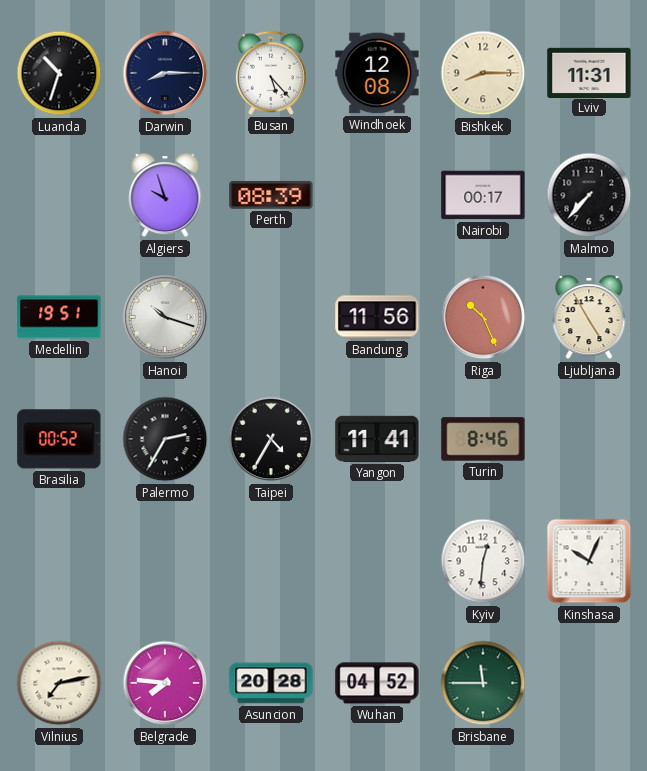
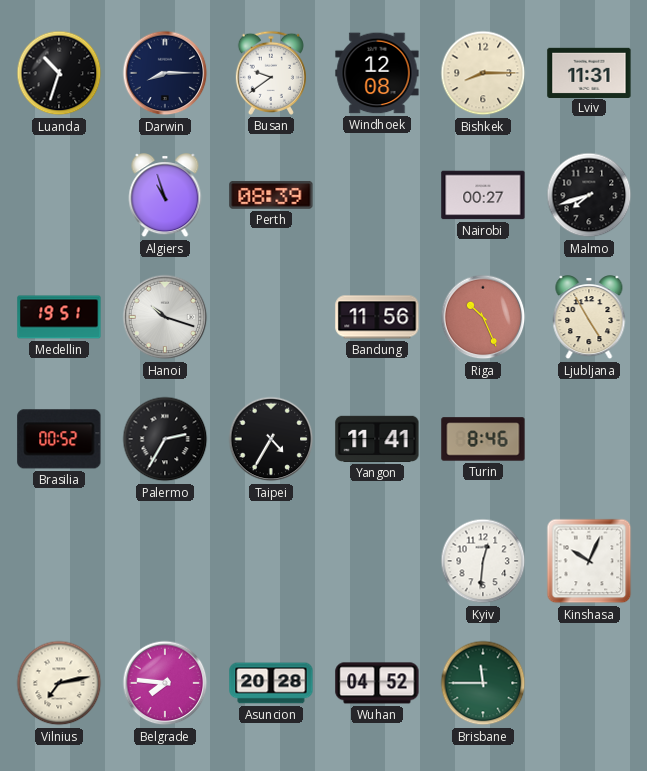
Busan: 5:23 -> 9:39
Algiers: 9:57 -> 10:57
Nairobi: 00:17 -> 00:27
Malmo: 7:37 -> 7:42
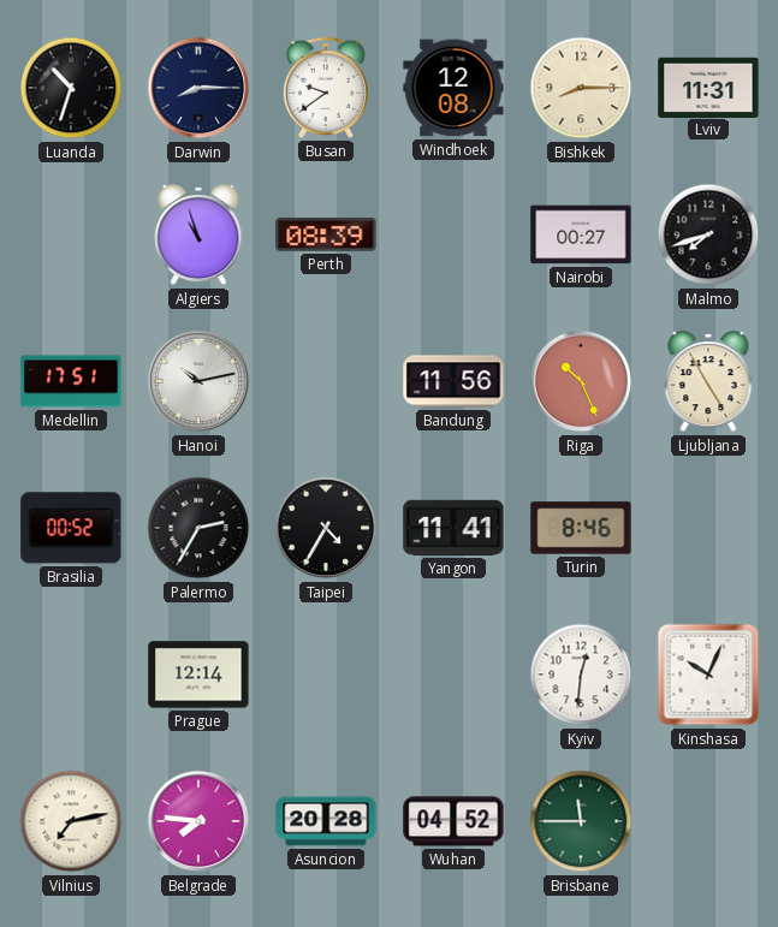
Medellin: 19:51 -> 17:51
Hanoi: 10:18 -> 10:13
Prague: none -> 12:14
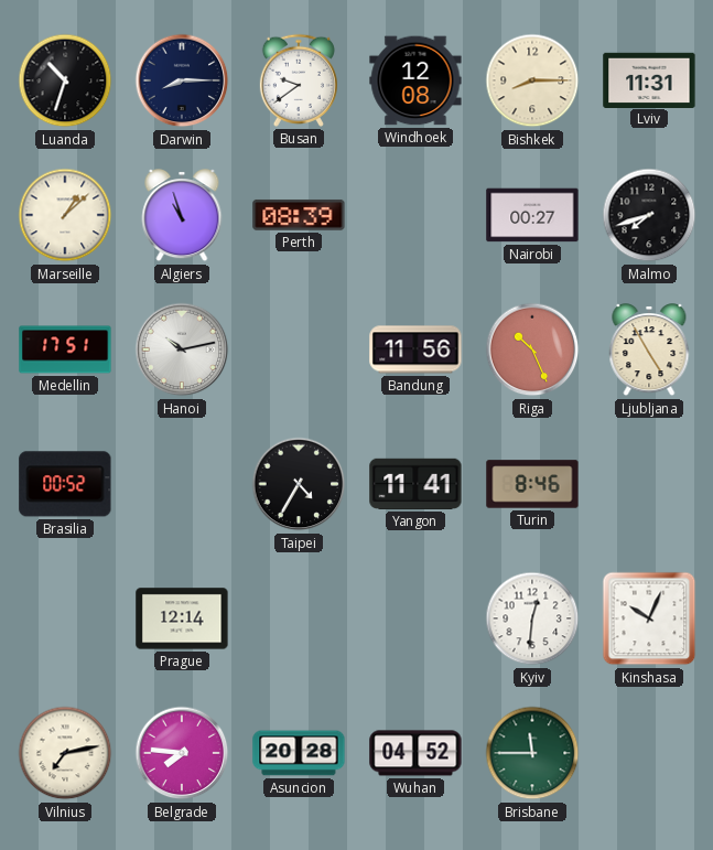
Marseille: none -> 1:08
Palermo: 2:35 -> none
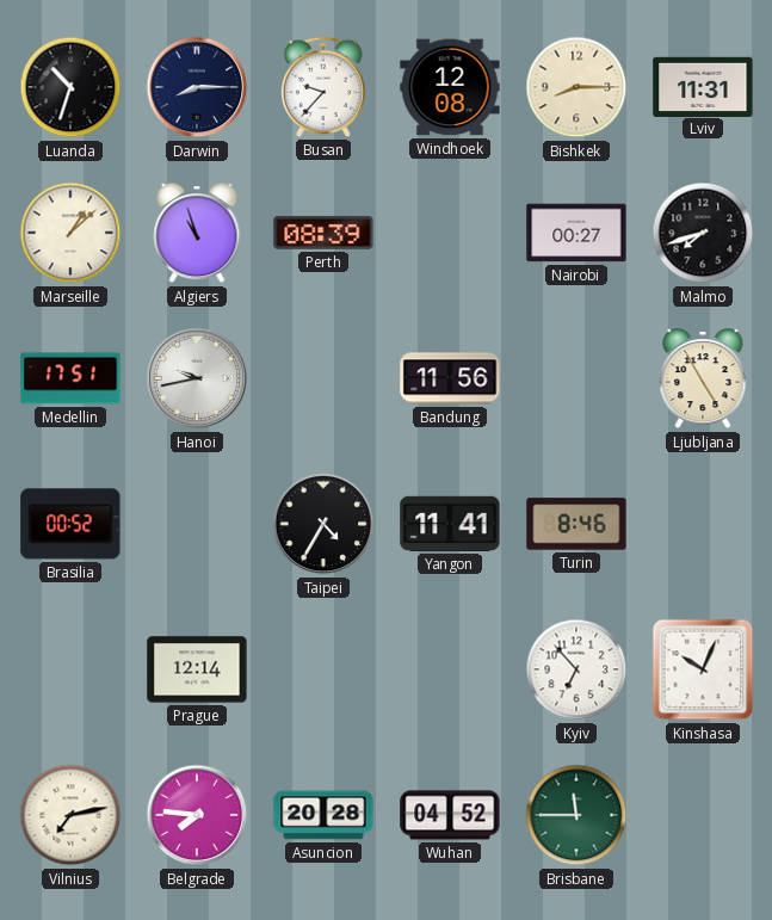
Busan: 9:39 -> 9:37
Hanoi: 10:13 -> 9:43
Riga: 10:26 -> none
Kyiv: 12:31 -> 6:53
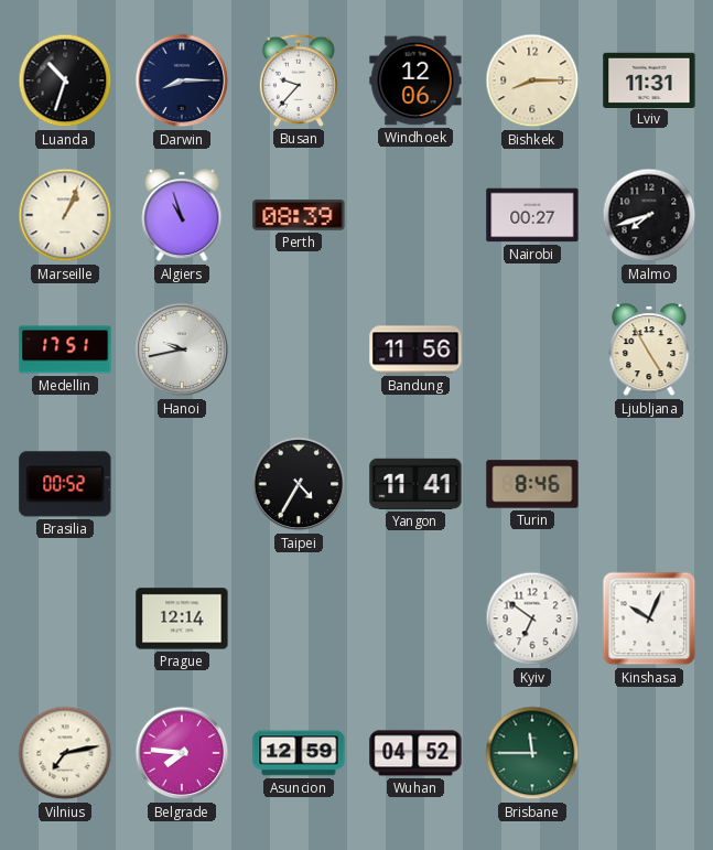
Windhoek: 12:08 -> 12:06
Marseille: 1:08 -> 1:04
Kyiv: 6:53 -> 6:51
Asuncion: 20:28 -> 12:59
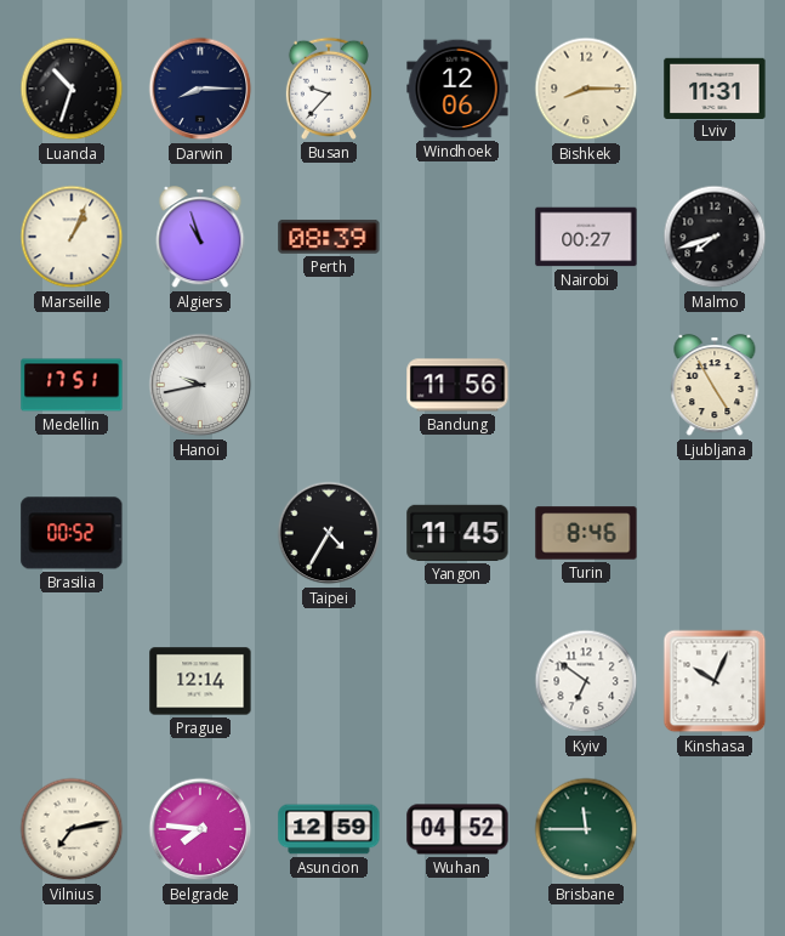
Yangon: 11:41 -> 11:45
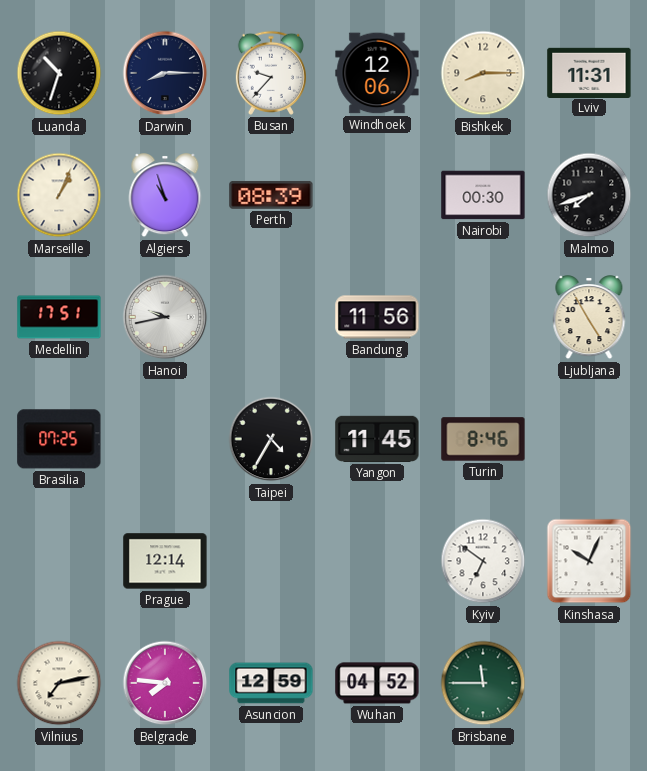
Nairobi: 00:27 -> 00:30
Brasilia: 00:52 -> 07:25
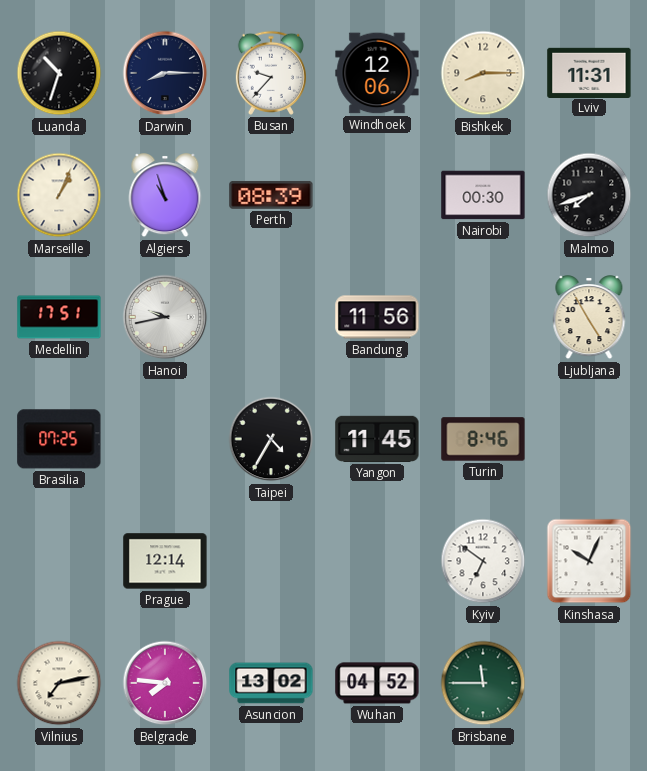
Asuncion: 12:59 -> 13:02
